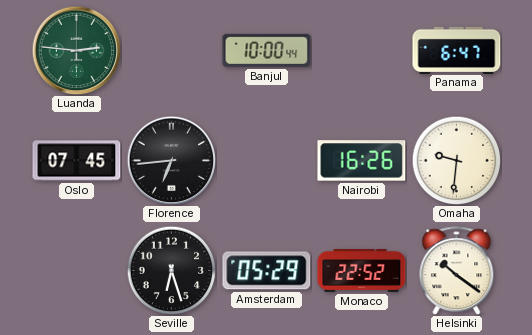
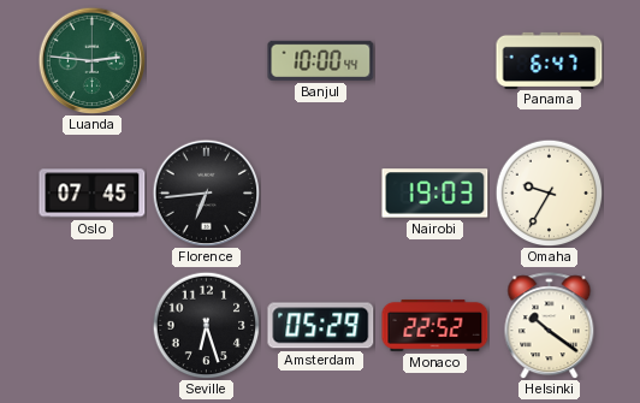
Nairobi: 16:26 -> 19:03
Omaha: 9:31 -> 9:35
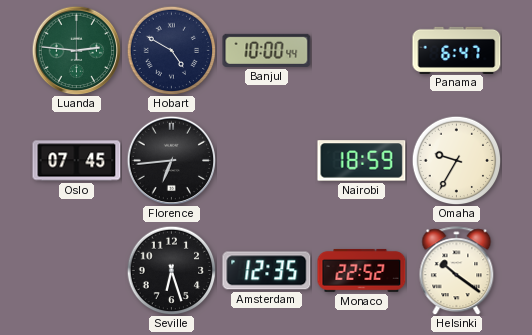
Hobart: none -> 4:50
Nairobi: 19:03 -> 18:59
Amsterdam: 05:29 -> 12:35
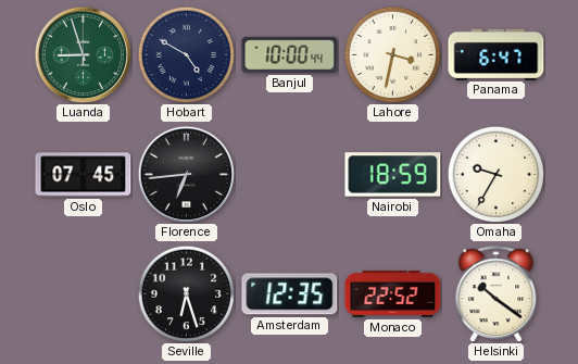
Luanda: 2:46 -> 8:57
Lahore: none -> 3:32
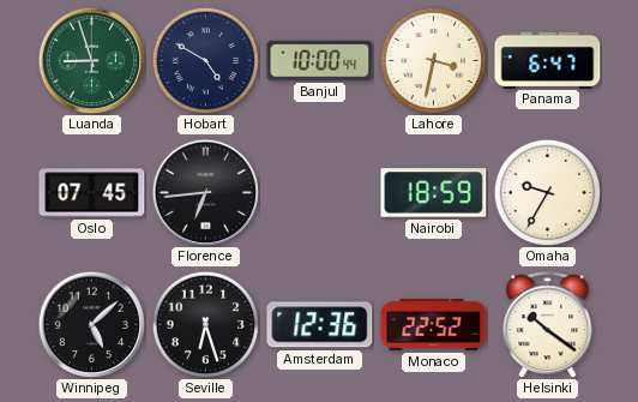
Winnipeg: none -> 5:08
Amsterdam: 12:35 -> 12:36
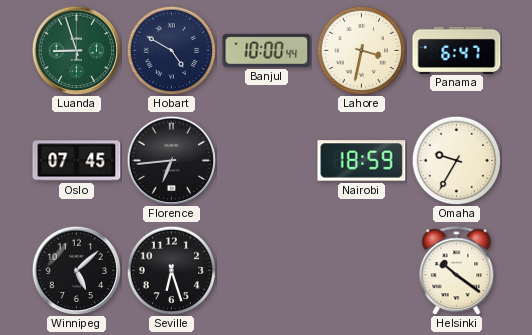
Amsterdam: 12:36 -> none
Monaco: 22:52 -> none
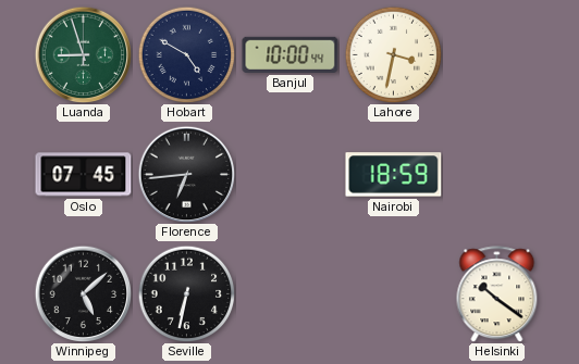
Panama: 6:47 -> none
Omaha: 9:35 -> none
Seville: 6:27 -> 6:32
